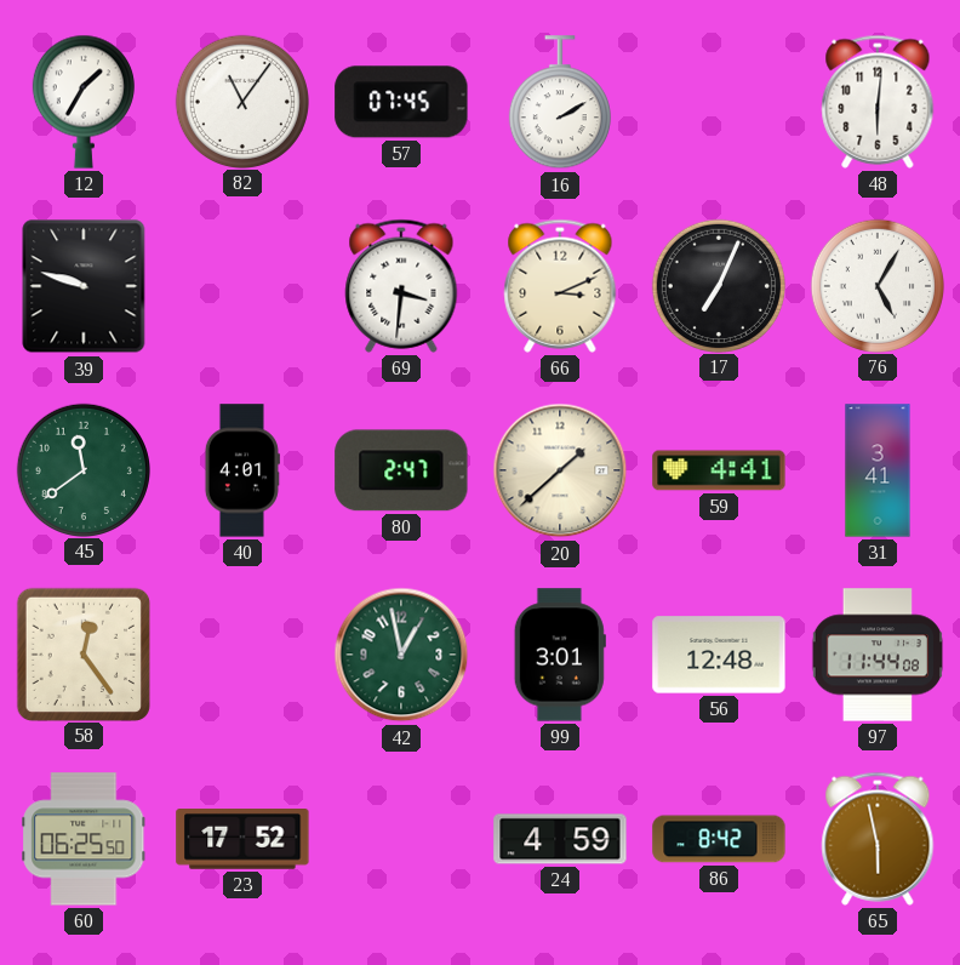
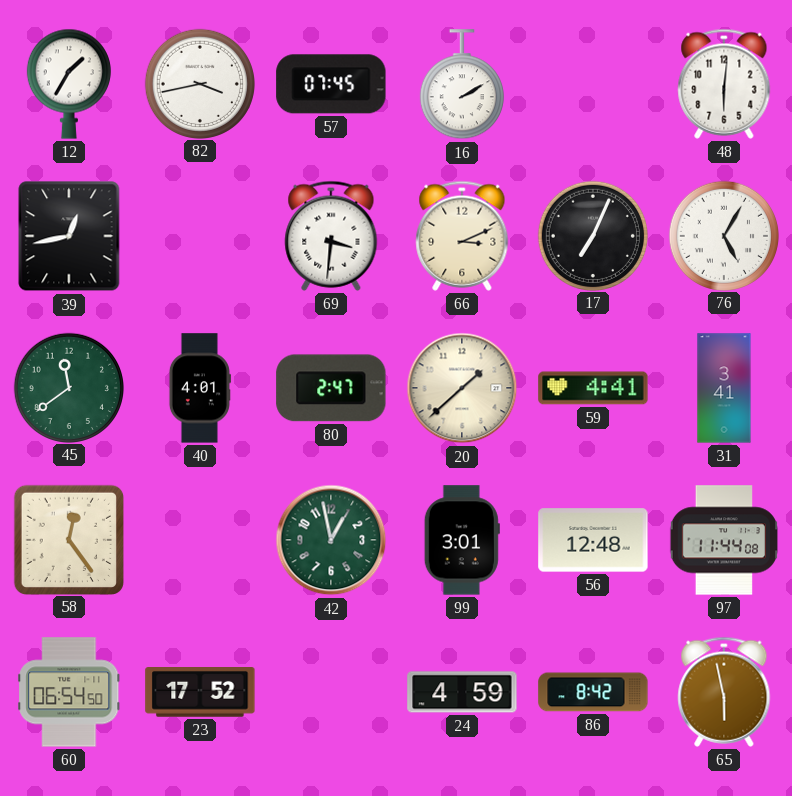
82: 11:06 -> 3:43
39: 9:48 -> 12:43
60: 06:25 -> 06:54
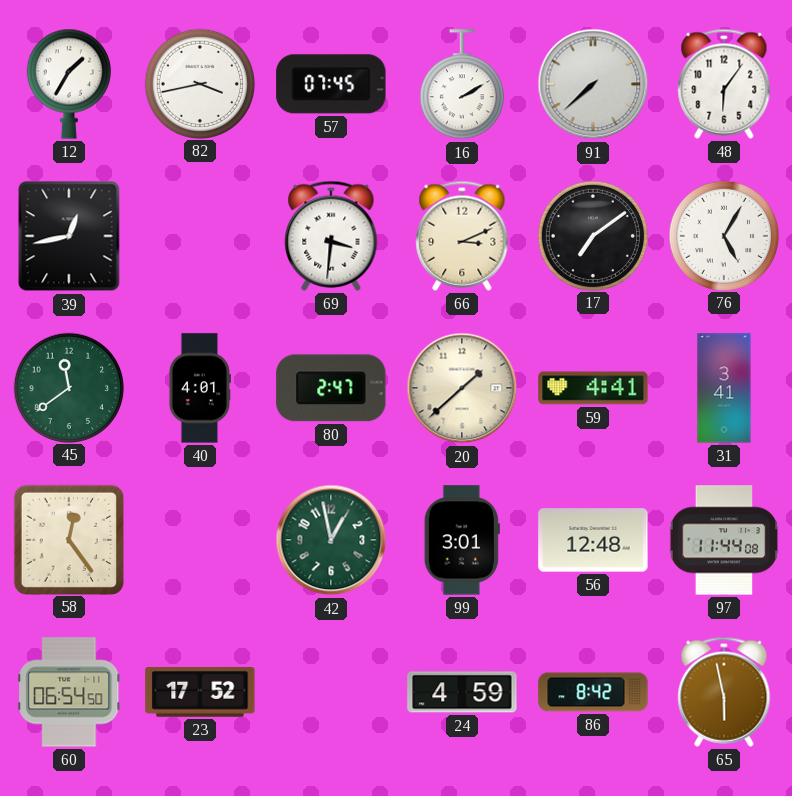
91: none -> 7:38
48: 6:01 -> 6:06
17: 7:04 -> 7:09
